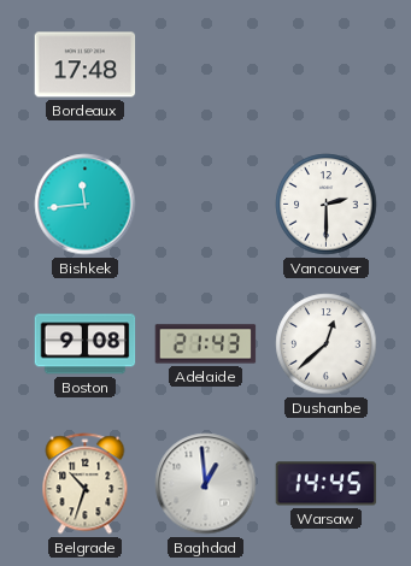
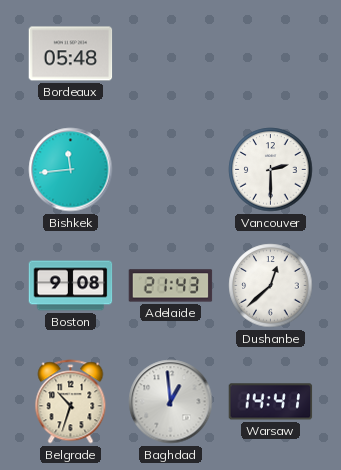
Bordeaux: 17:48 -> 05:48
Warsaw: 14:45 -> 14:41
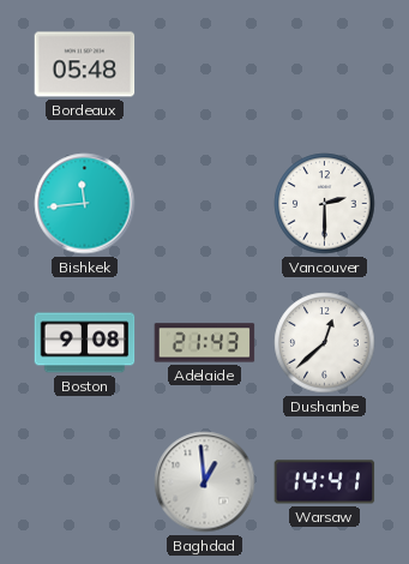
Belgrade: 10:33 -> none
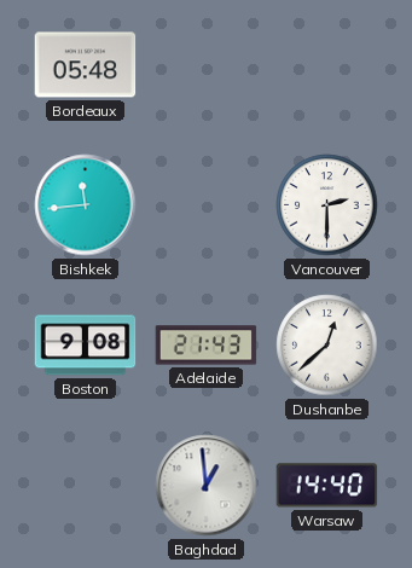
Warsaw: 14:41 -> 14:40
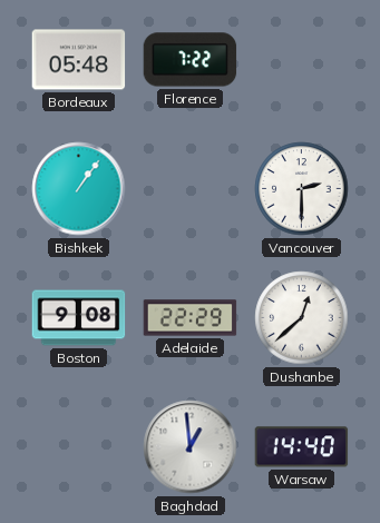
Florence: none -> 7:22
Bishkek: 11:44 -> 1:06
Adelaide: 21:43 -> 22:29
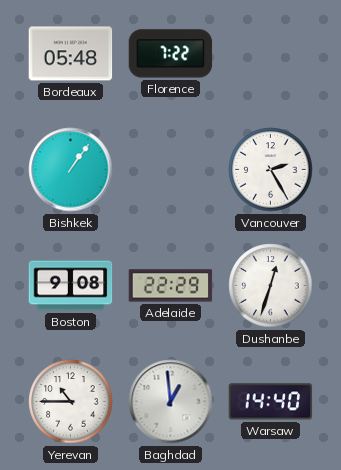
Vancouver: 2:30 -> 2:25
Dushanbe: 12:38 -> 12:33
Yerevan: none -> 10:45
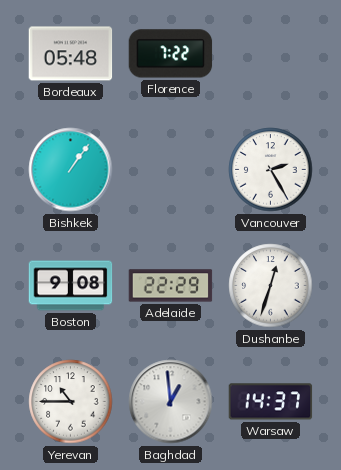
Warsaw: 14:40 -> 14:37
